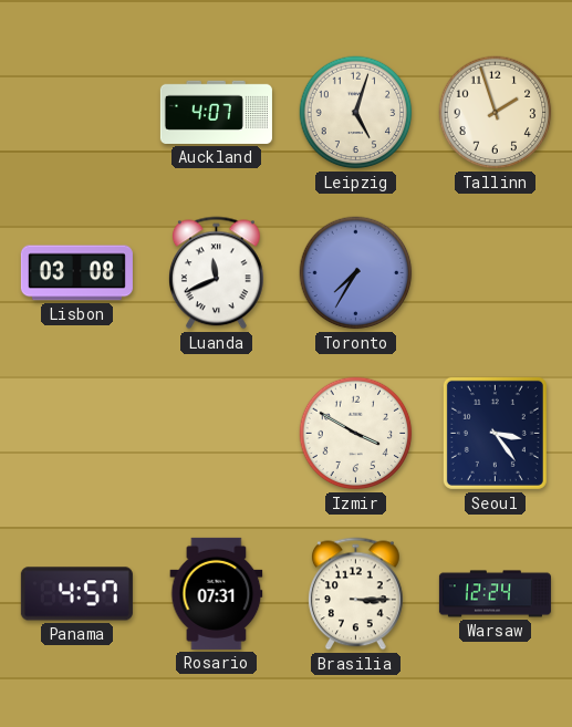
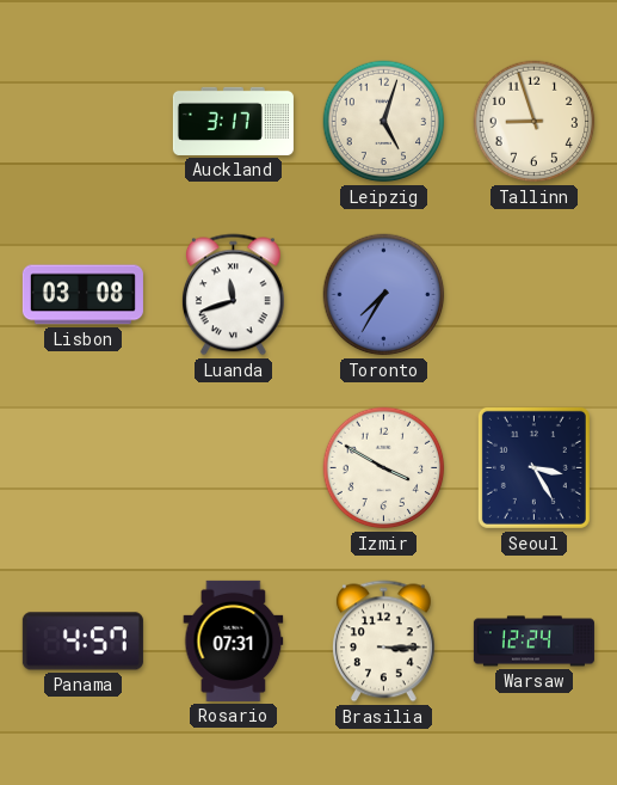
Auckland: 4:07 -> 3:17
Tallinn: 1:57 -> 8:57
Luanda: 11:41 -> 11:42
Seoul: 3:24 -> 3:25
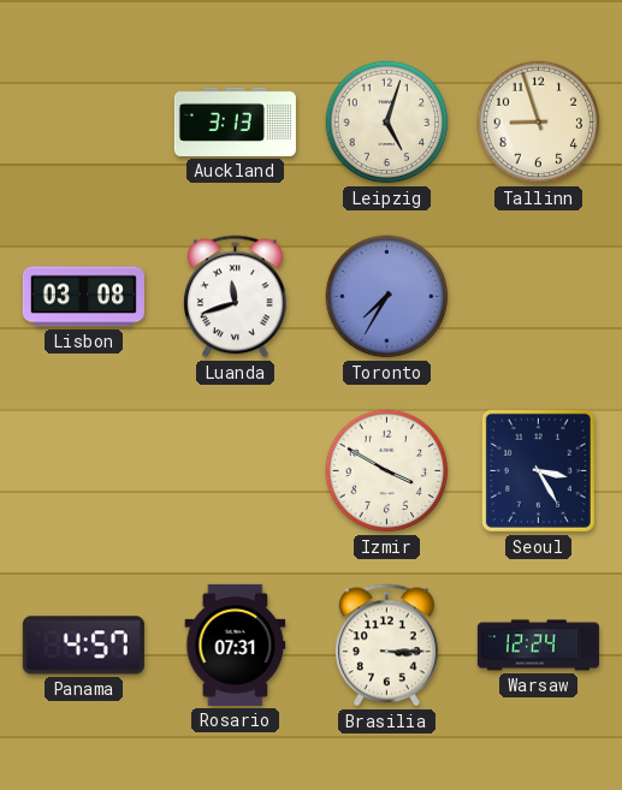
Auckland: 3:17 -> 3:13
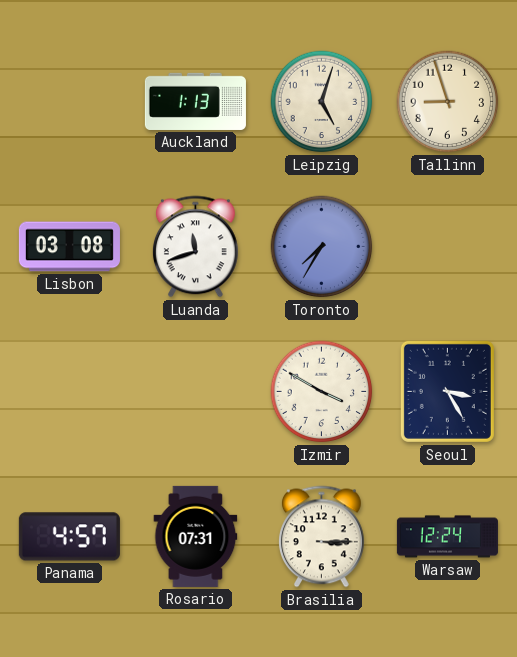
Auckland: 3:13 -> 1:13
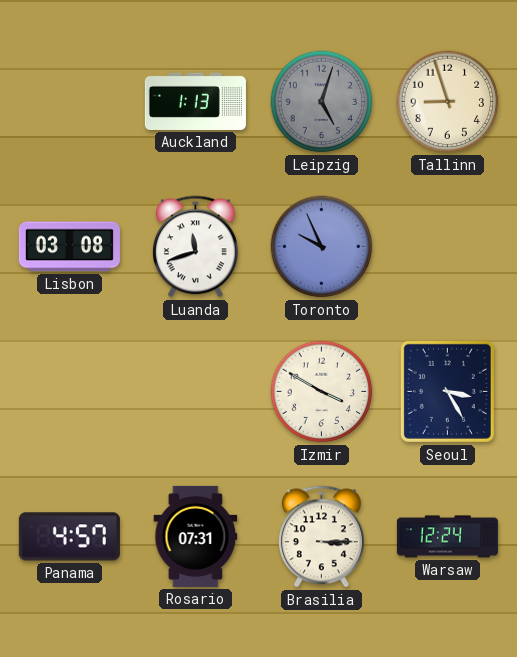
Leipzig dial: cream -> grey
Toronto: 7:35 -> 9:56
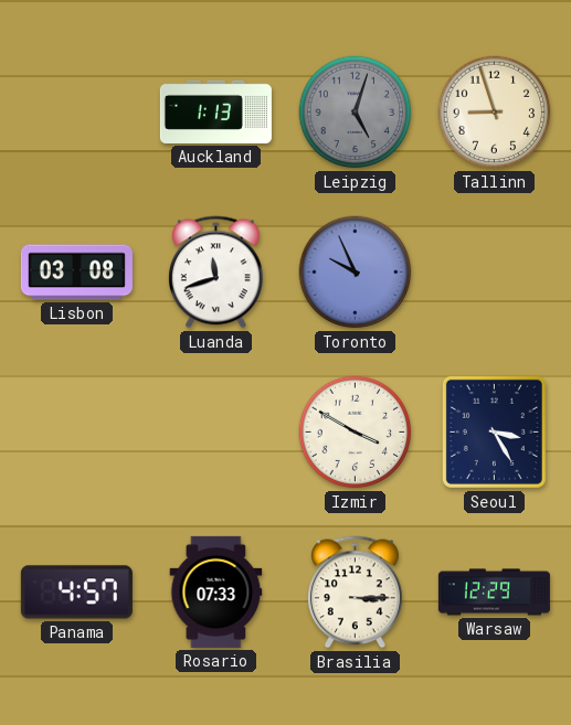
Rosario: 07:31 -> 07:33
Warsaw: 12:24 -> 12:29
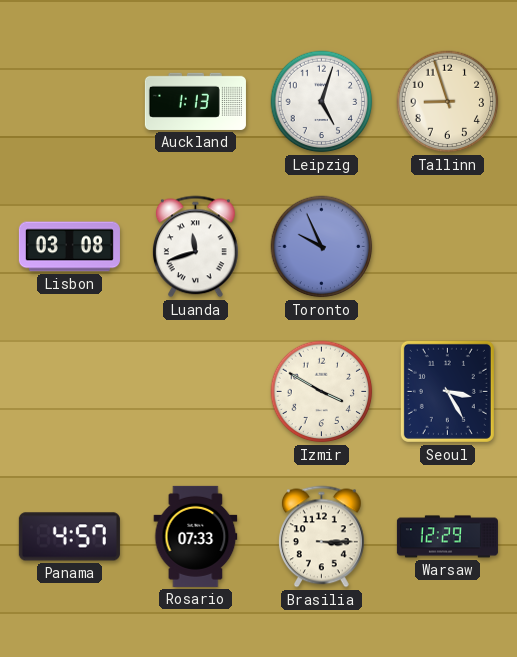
Leipzig dial: grey -> white
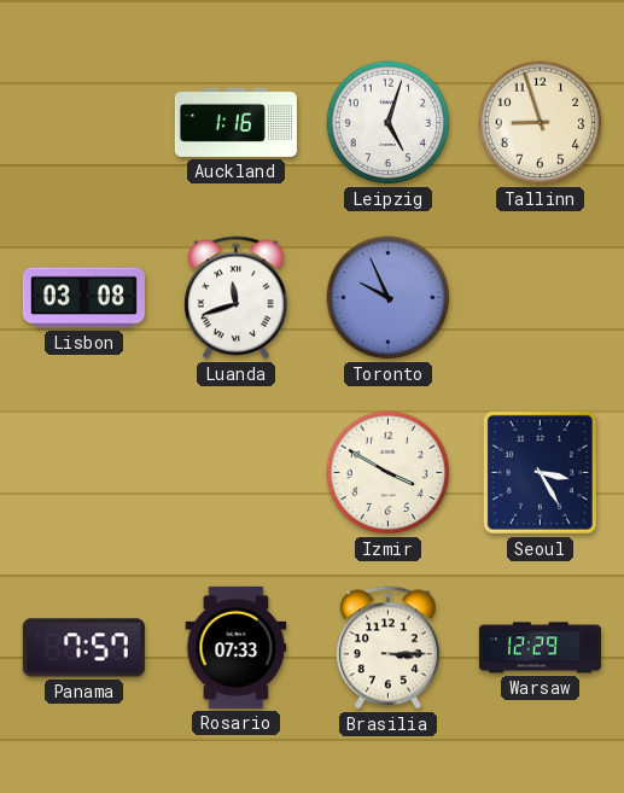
Auckland: 1:13 -> 1:16
Panama: 4:57 -> 7:57
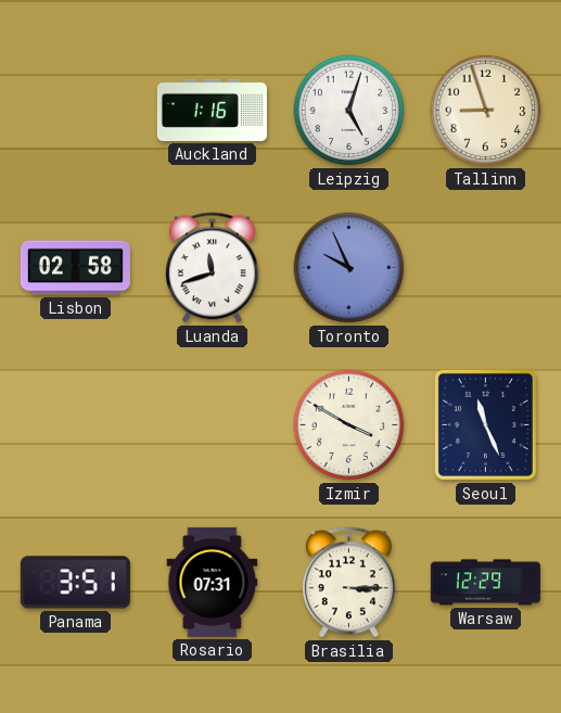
Lisbon: 03:08 -> 02:58
Seoul: 3:25 -> 11:26
Panama: 7:57 -> 3:51
Rosario: 07:33 -> 07:31
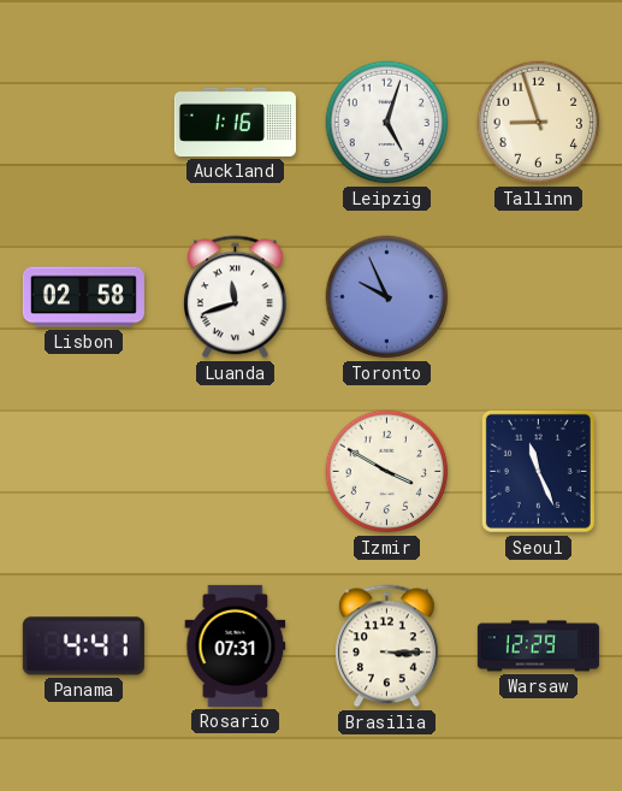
Panama: 3:51 -> 4:41
